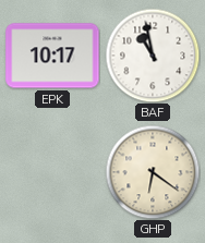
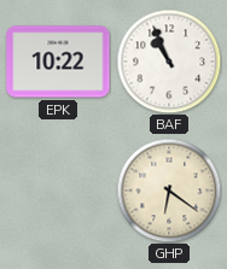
EPK: 10:17 -> 10:22
BAF: 10:58 -> 10:56
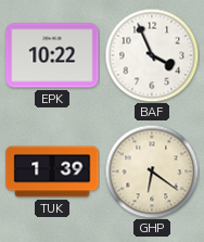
BAF: 10:56 -> 3:56
TUK: none -> 1:39
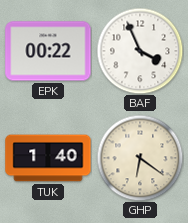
EPK: 10:22 -> 00:22
TUK: 1:39 -> 1:40
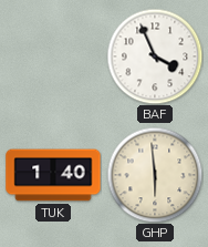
EPK: 00:22 -> none
GHP: 6:21 -> 5:59
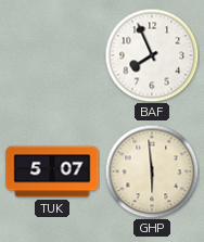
BAF: 3:56 -> 7:56
TUK: 1:40 -> 5:07
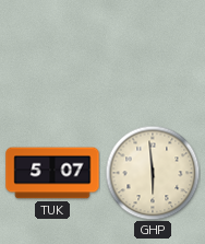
BAF: 7:56 -> none
